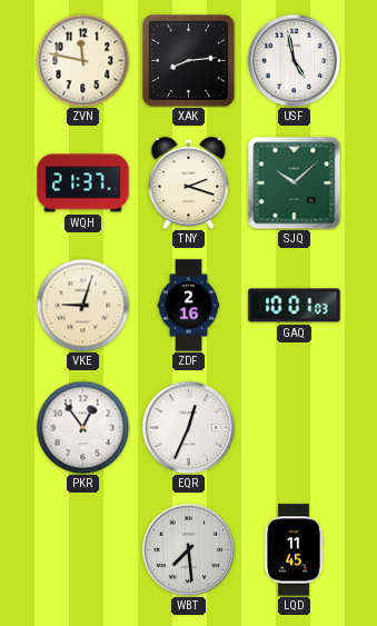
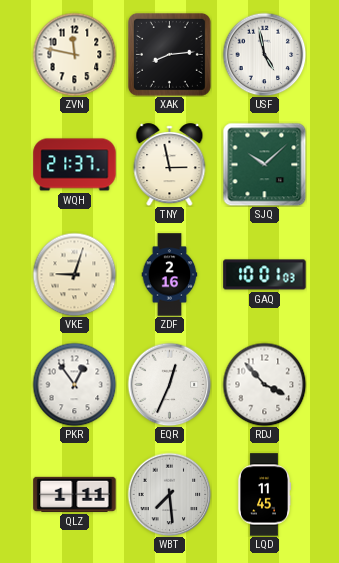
TNY: 2:18 -> 2:58
RDJ: none -> 3:53
QLZ: none -> 1:11
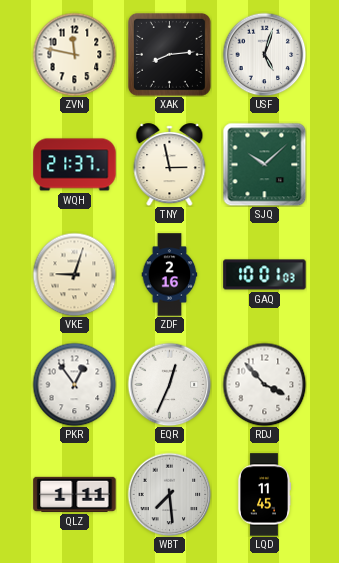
USF: 4:58 -> 5:03
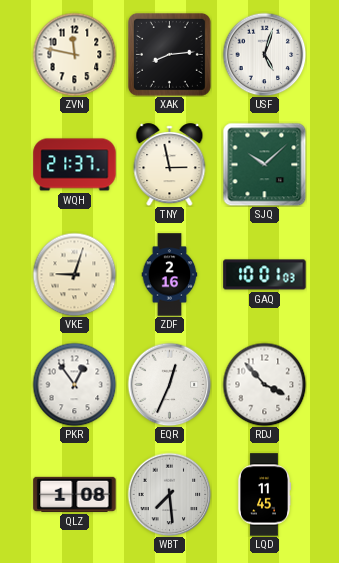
QLZ: 1:11 -> 1:08
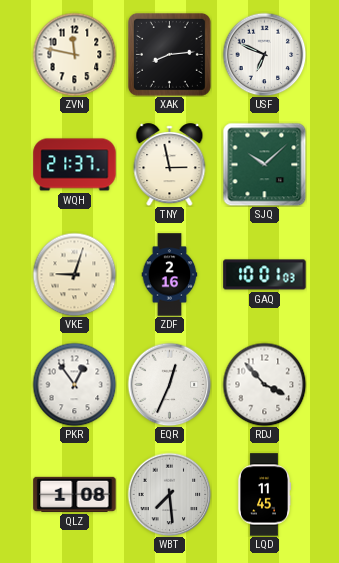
USF: 5:03 -> 6:49
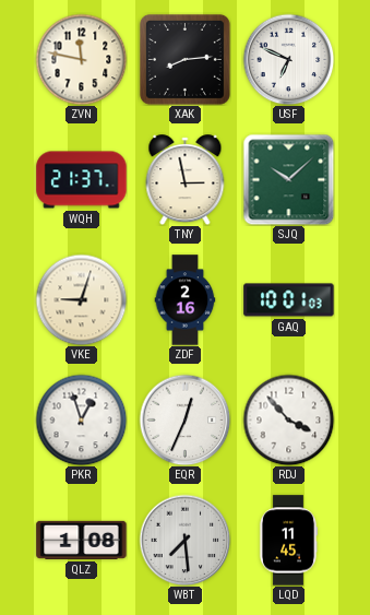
PKR: 12:54 -> 12:57
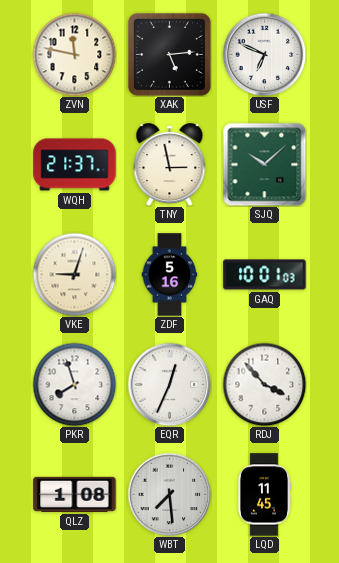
XAK: 8:14 -> 5:14
ZDF: 2:16 -> 5:16
PKR: 12:57 -> 7:57
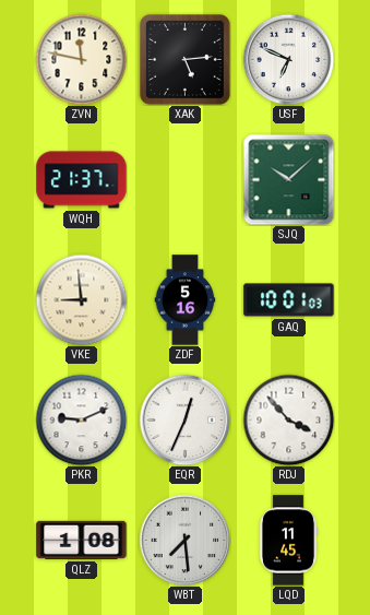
TNY: 2:58 -> none
VKE: 9:03 -> 8:59
PKR: 7:57 -> 9:11
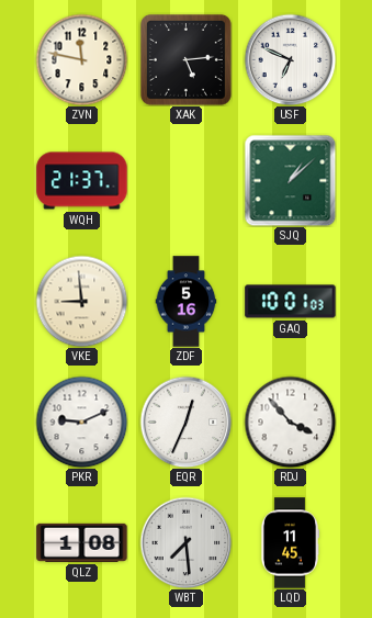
SJQ: 10:08 -> 1:08
